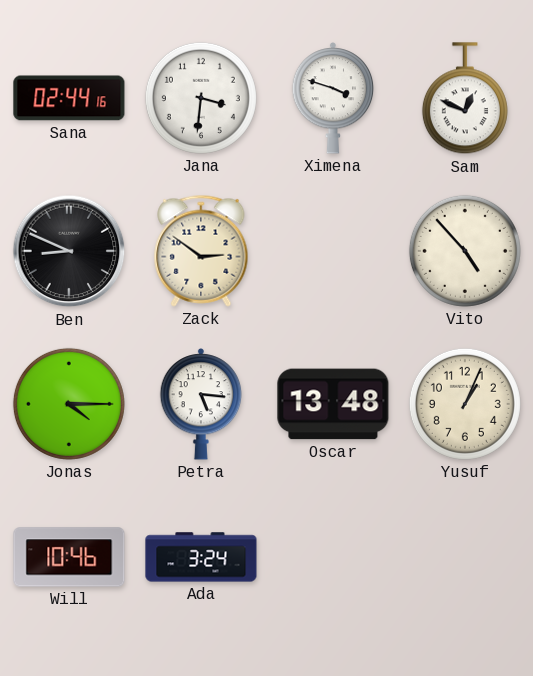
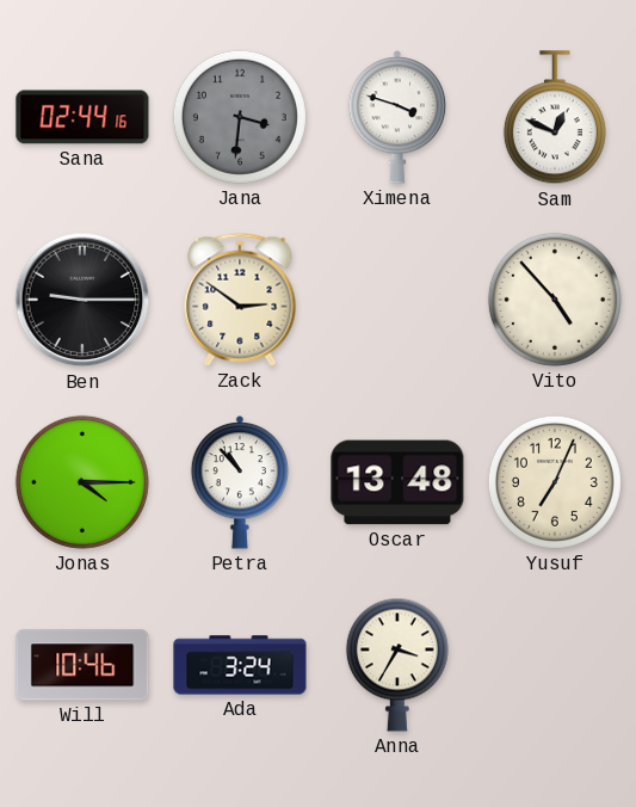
Jana dial: white -> grey
Ben: 8:49 -> 9:15
Petra: 5:16 -> 10:53
Yusuf: 1:04 -> 7:04
Anna: none -> 3:35
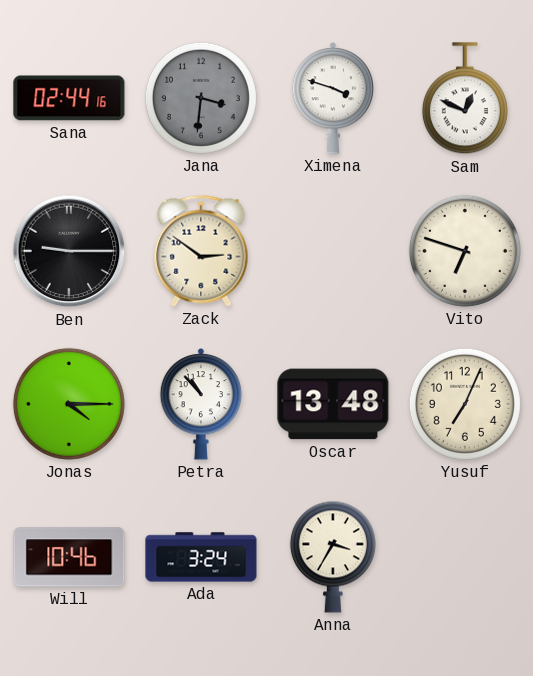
Vito: 4:53 -> 6:48
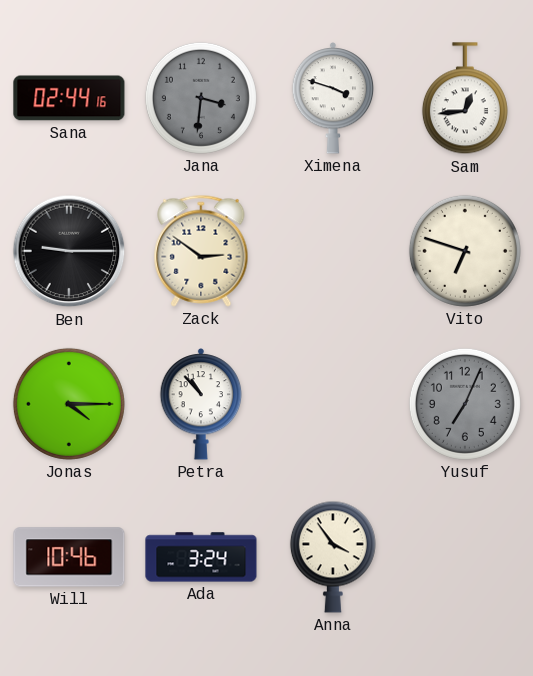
Sam: 12:49 -> 12:44
Oscar: 13:48 -> none
Yusuf dial: cream -> grey
Anna: 3:35 -> 3:54
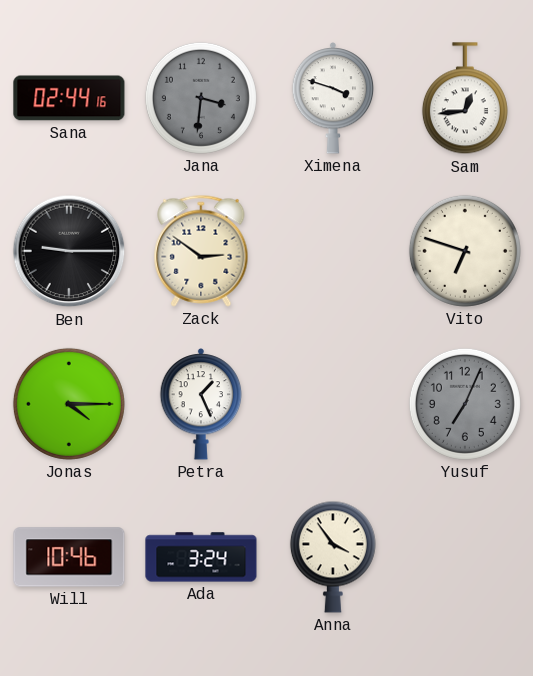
Petra: 10:53 -> 1:26
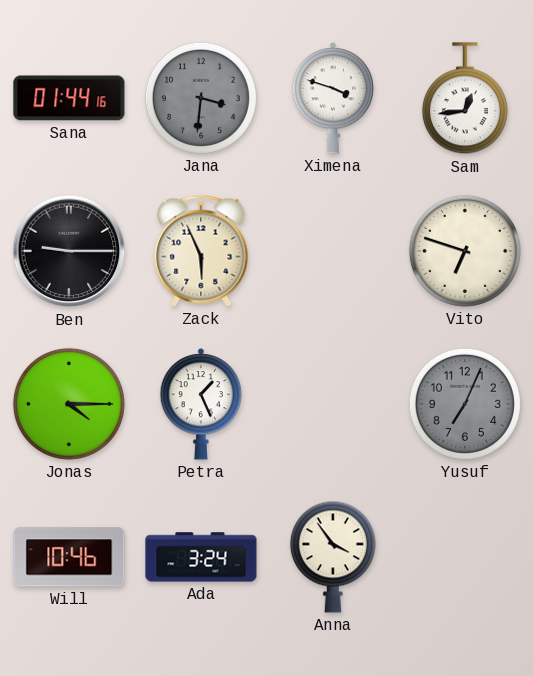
Sana: 02:44 -> 01:44
Zack: 2:51 -> 5:56
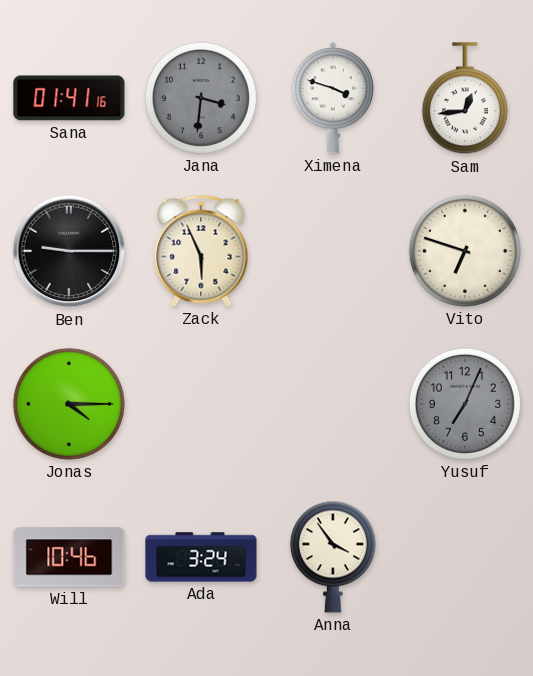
Sana: 01:44 -> 01:41
Petra: 1:26 -> none
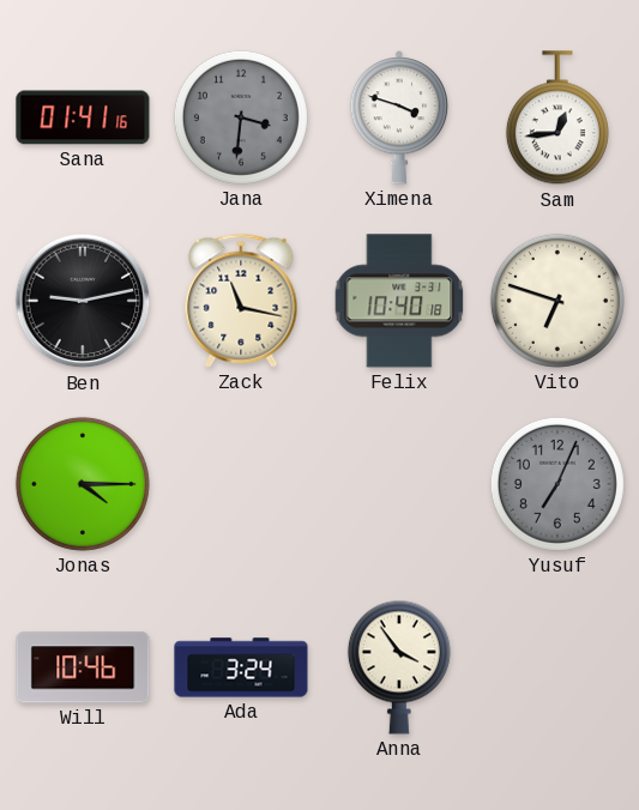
Ben: 9:15 -> 9:13
Zack: 5:56 -> 11:17
Felix: none -> 10:40
